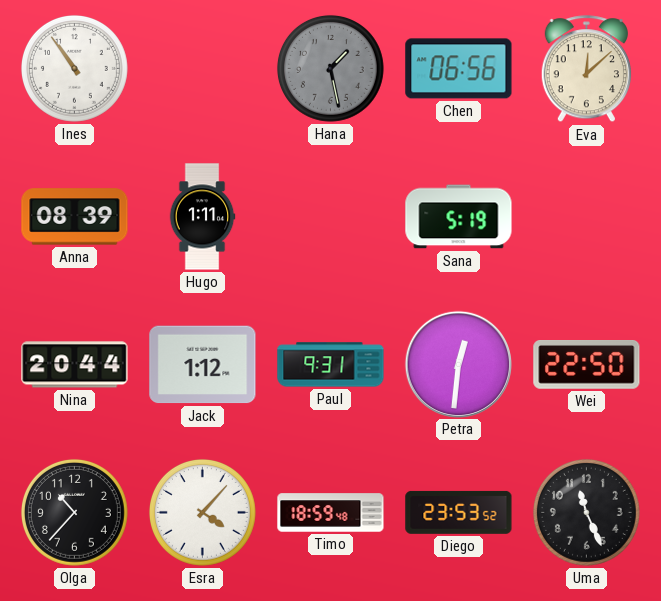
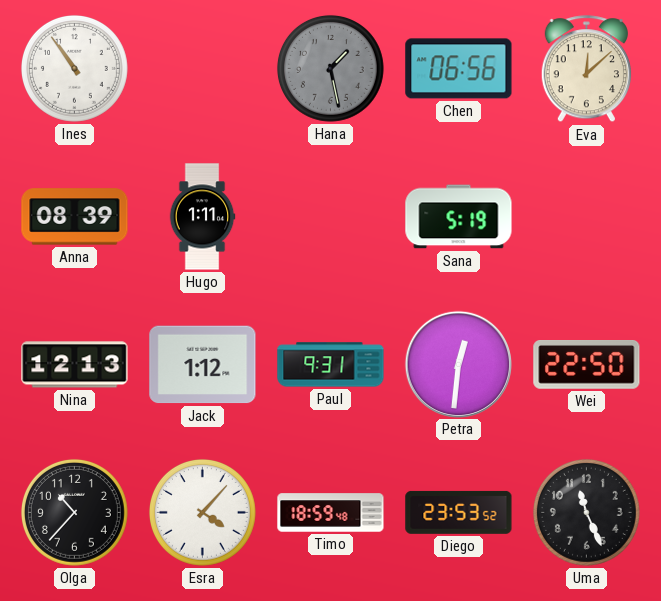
Nina: 20:44 -> 12:13
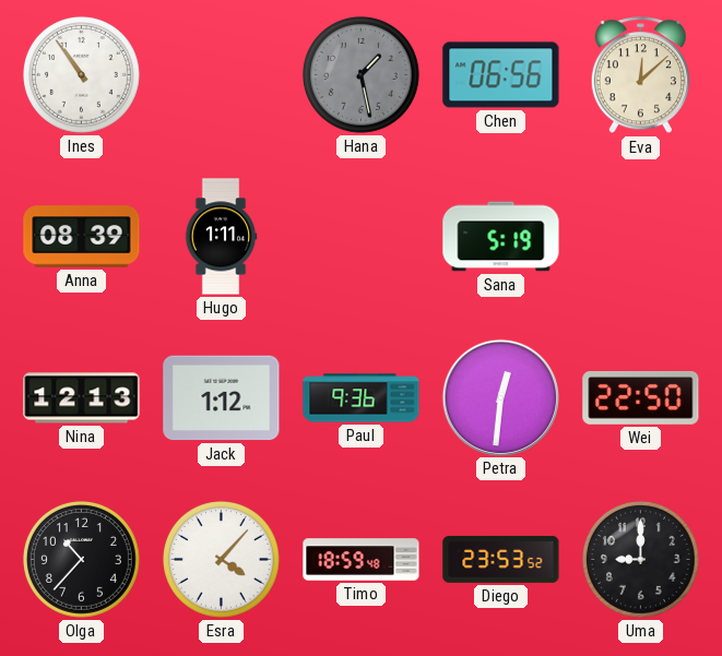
Paul: 9:31 -> 9:36
Uma: 11:26 -> 9:00
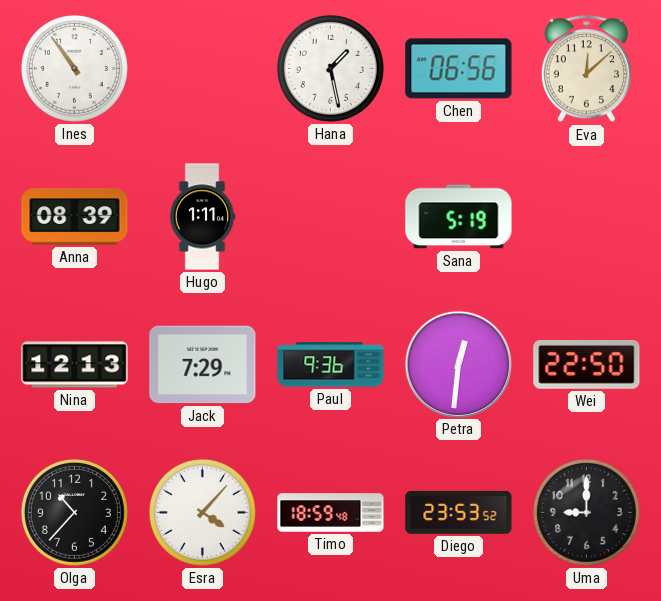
Hana dial: grey -> white
Jack: 1:12 -> 7:29
